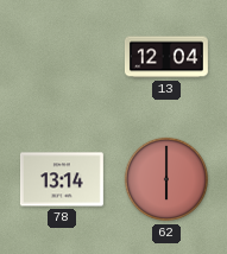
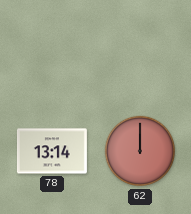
13: 12:04 -> none
62: 6:00 -> 12:00
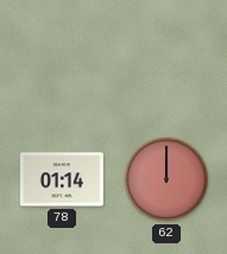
78: 13:14 -> 01:14
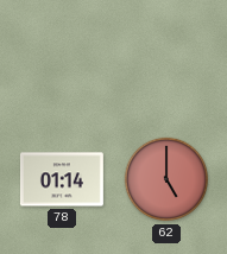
62: 12:00 -> 5:00
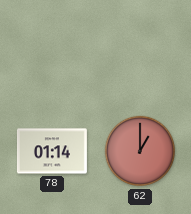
62: 5:00 -> 1:00
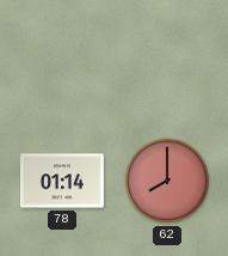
62: 1:00 -> 8:00
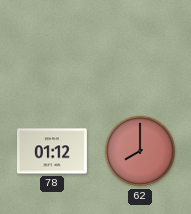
78: 01:14 -> 01:12
